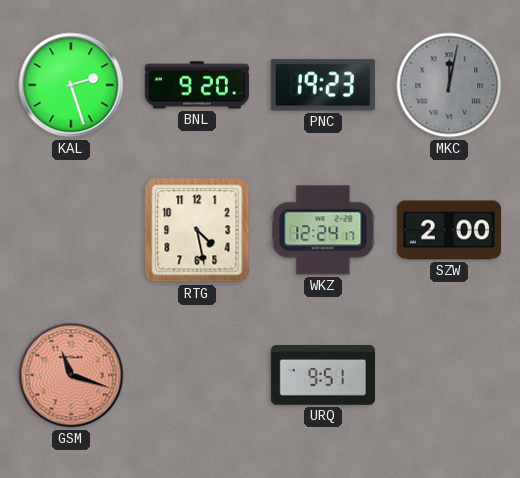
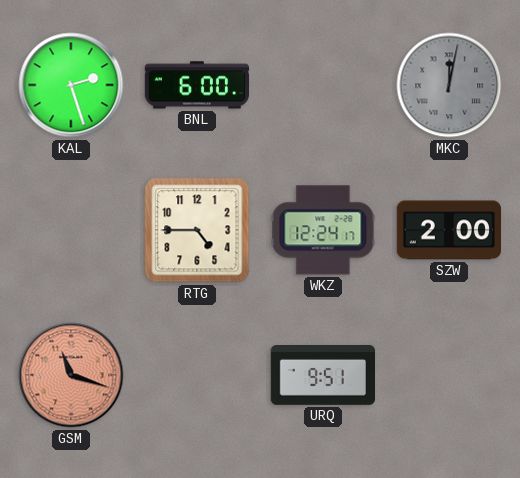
BNL: 9:20 -> 6:00
PNC: 19:23 -> none
RTG: 4:28 -> 4:45
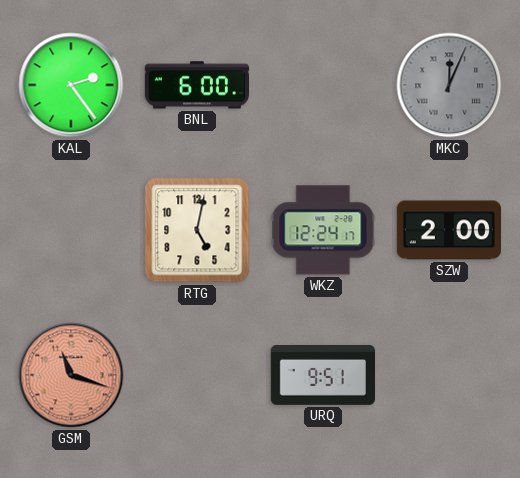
KAL: 2:27 -> 2:24
MKC: 12:02 -> 12:04
RTG: 4:45 -> 5:02
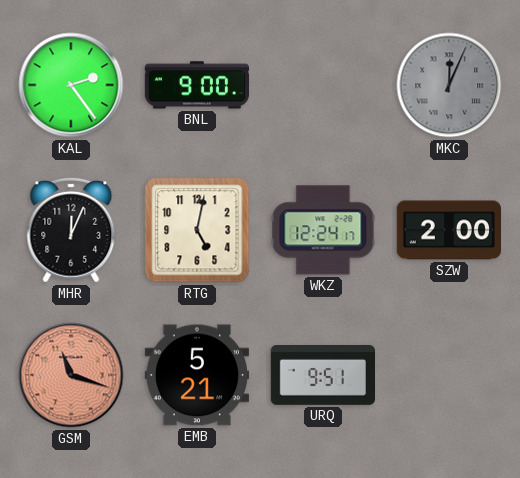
BNL: 6:00 -> 9:00
MHR: none -> 12:04
EMB: none -> 5:21
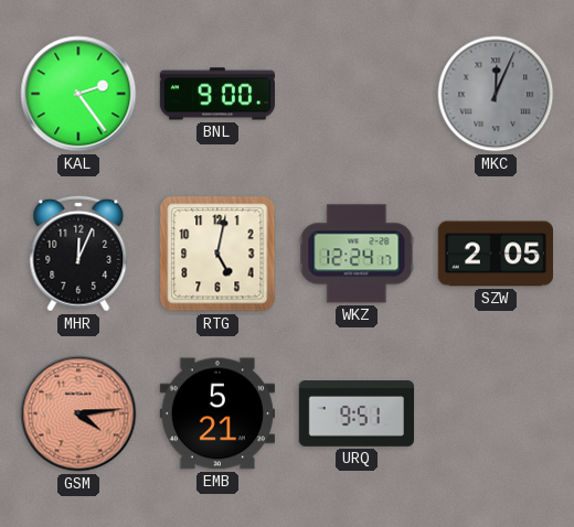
SZW: 2:00 -> 2:05
GSM: 11:18 -> 4:14
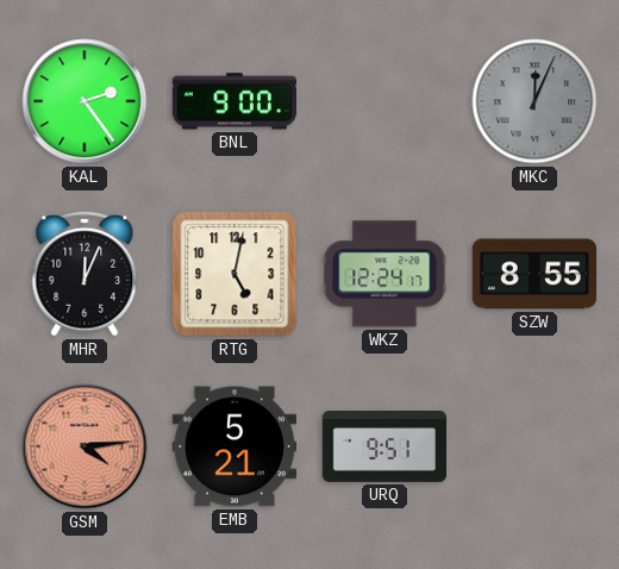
SZW: 2:05 -> 8:55
